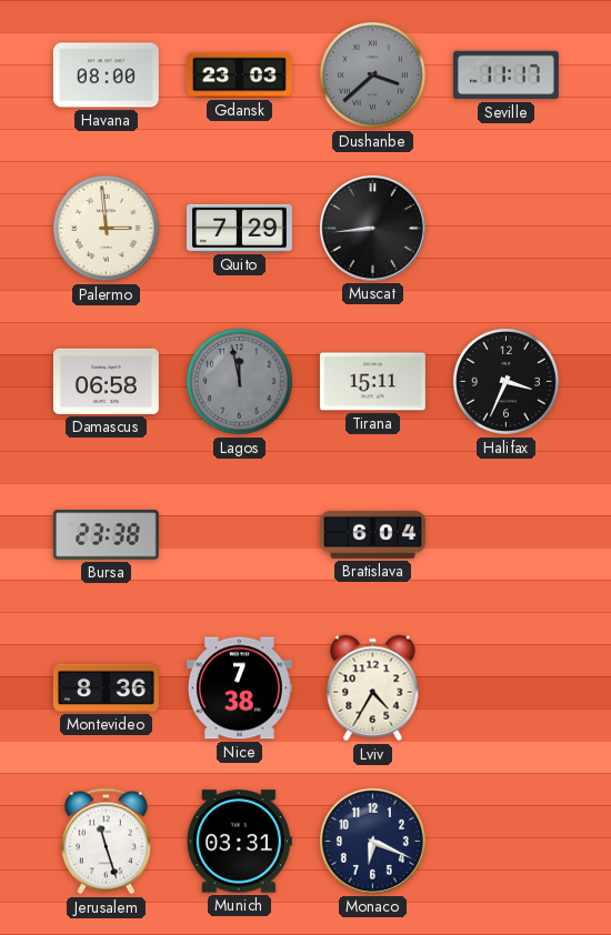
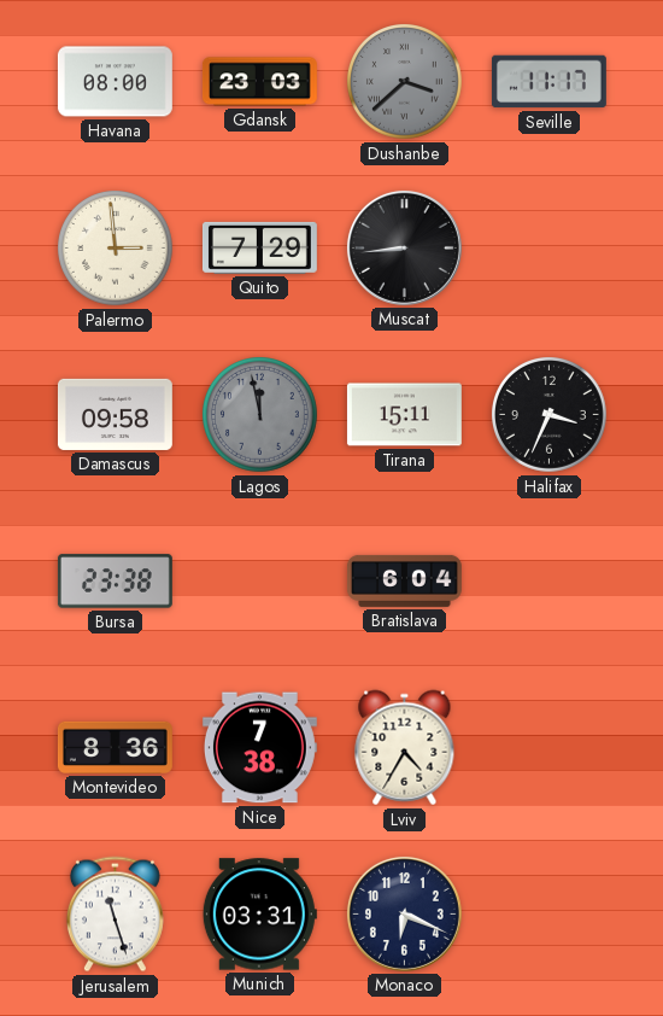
Damascus: 06:58 -> 09:58
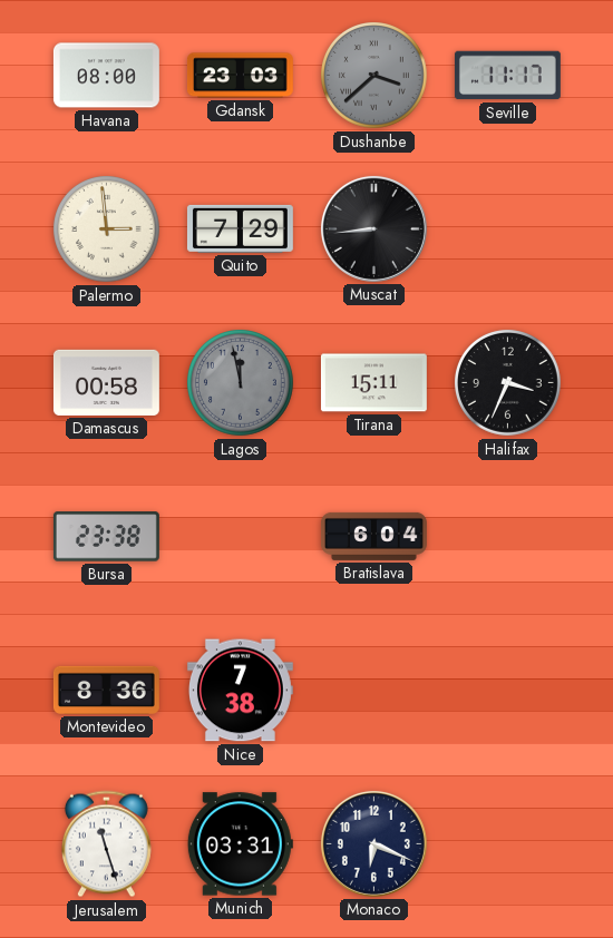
Damascus: 09:58 -> 00:58
Lviv: 4:35 -> none
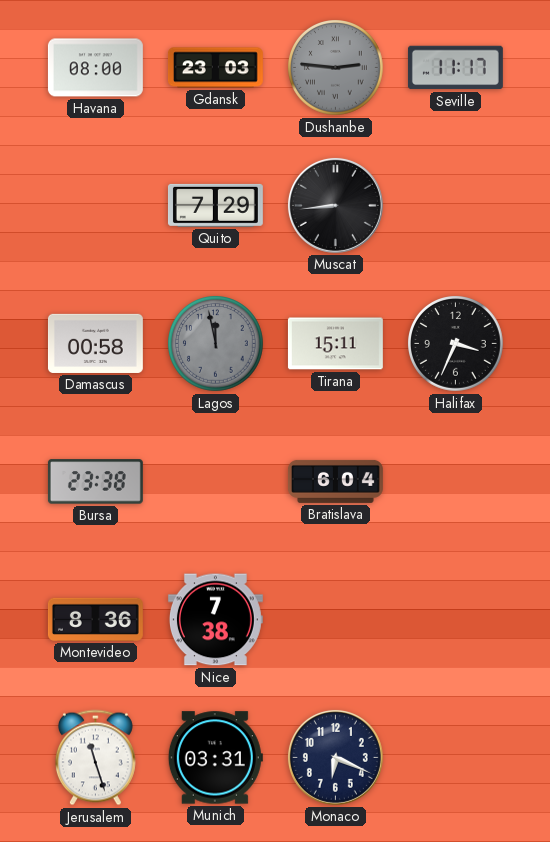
Dushanbe: 3:38 -> 2:46
Palermo: 2:59 -> none
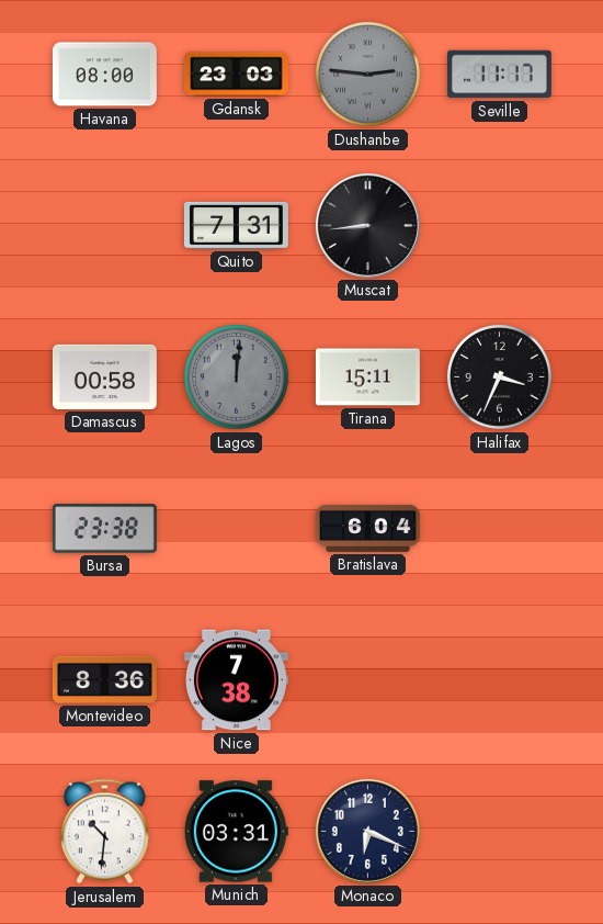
Quito: 7:29 -> 7:31
Lagos: 11:58 -> 12:01
Jerusalem: 11:27 -> 10:31
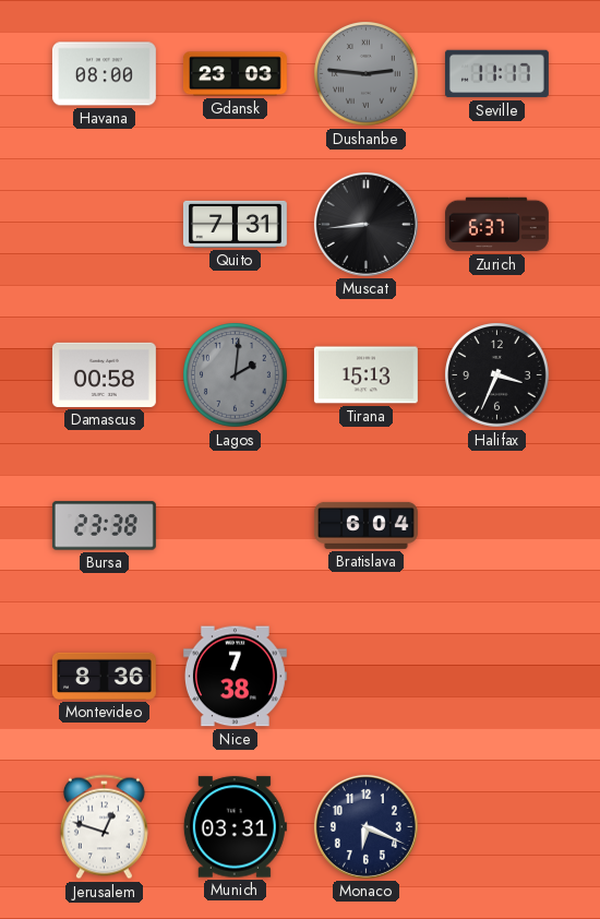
Zurich: none -> 6:37
Lagos: 12:01 -> 2:01
Tirana: 15:11 -> 15:13
Jerusalem: 10:31 -> 12:48
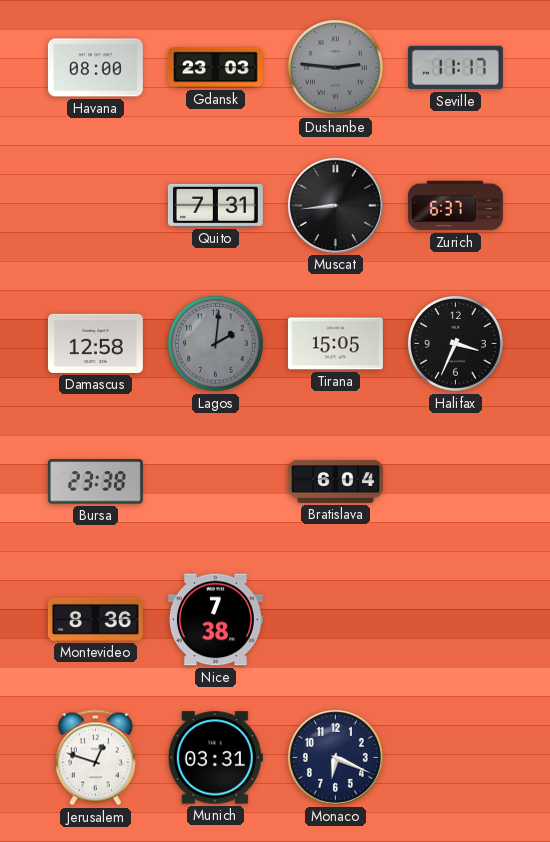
Damascus: 00:58 -> 12:58
Tirana: 15:13 -> 15:05
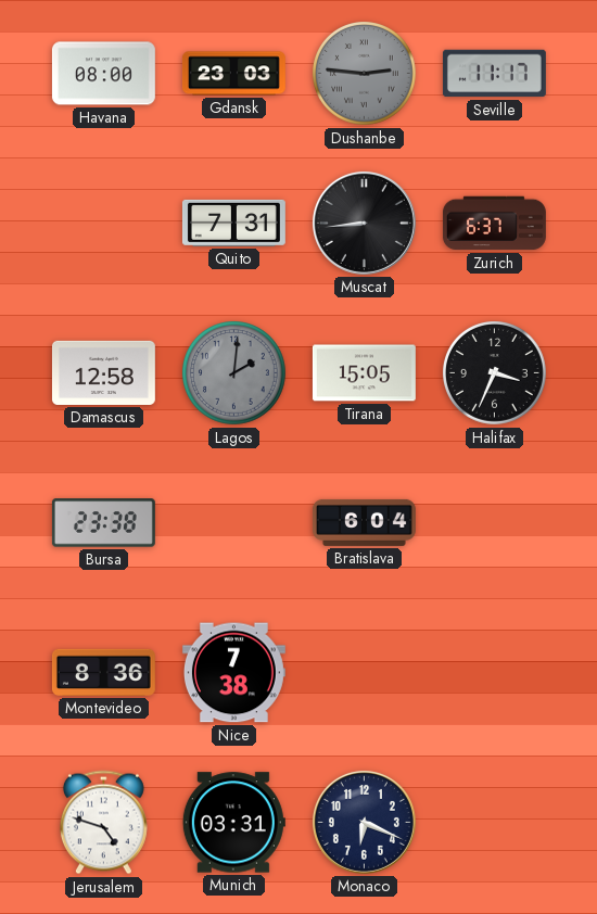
Jerusalem: 12:48 -> 4:48
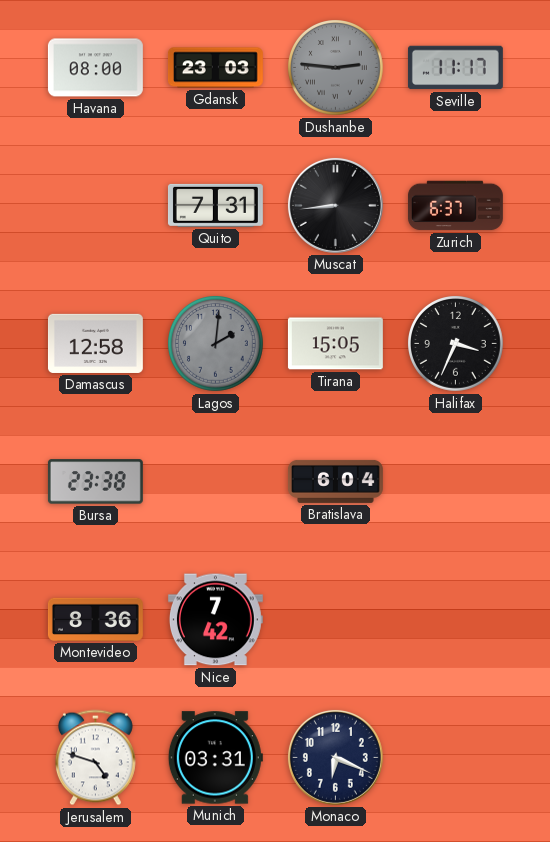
Nice: 7:38 -> 7:42
